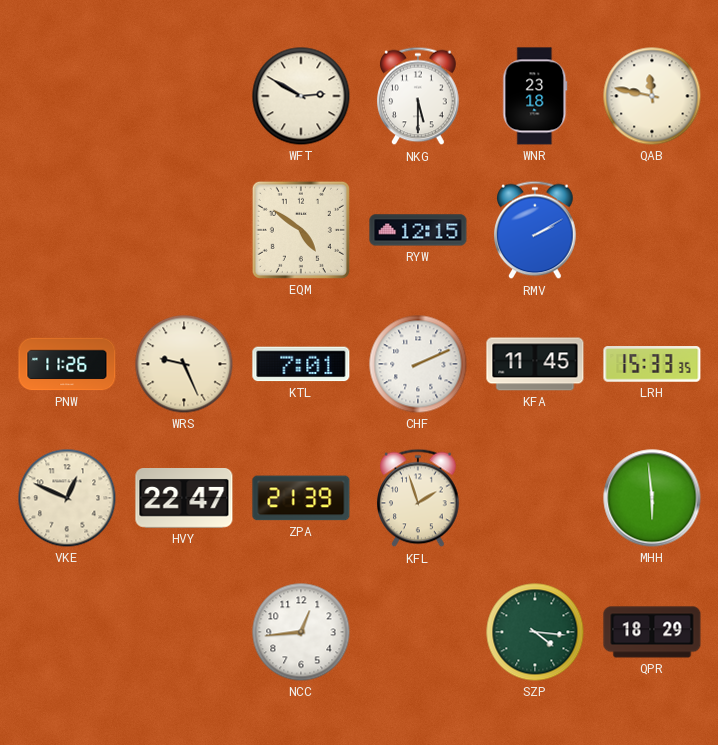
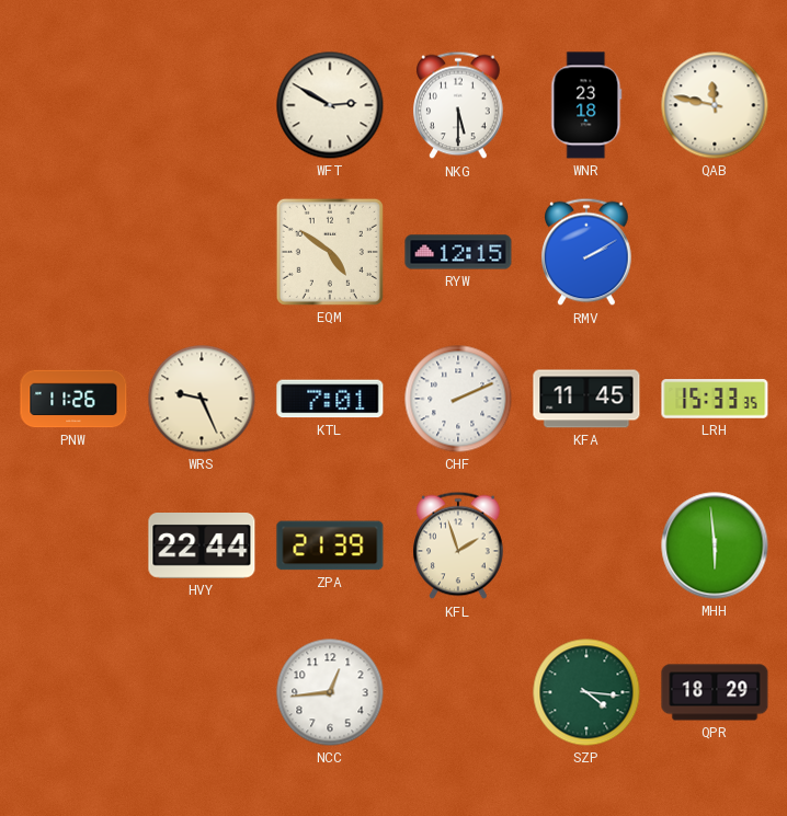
VKE: 12:49 -> none
HVY: 22:47 -> 22:44
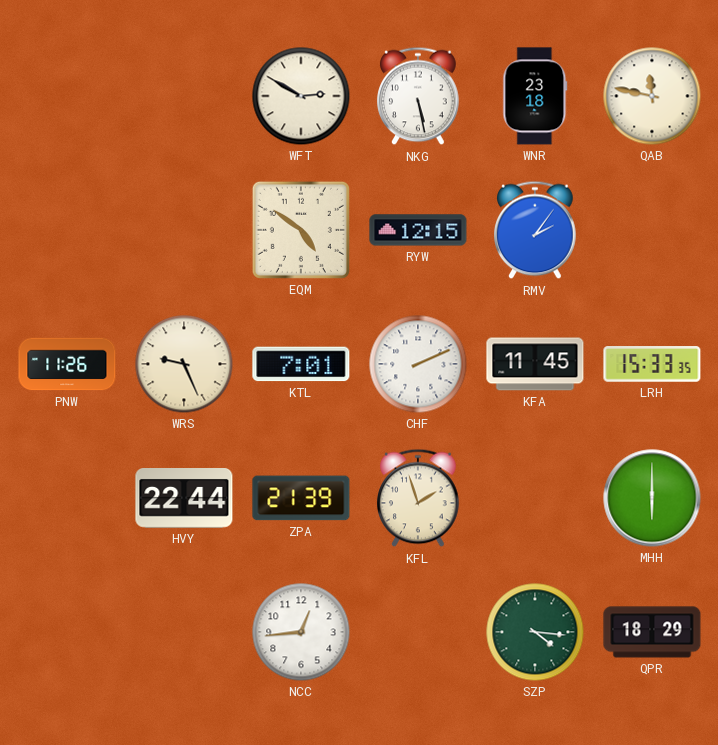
NKG: 5:30 -> 5:28
RMV: 2:10 -> 2:06
MHH: 5:59 -> 6:00
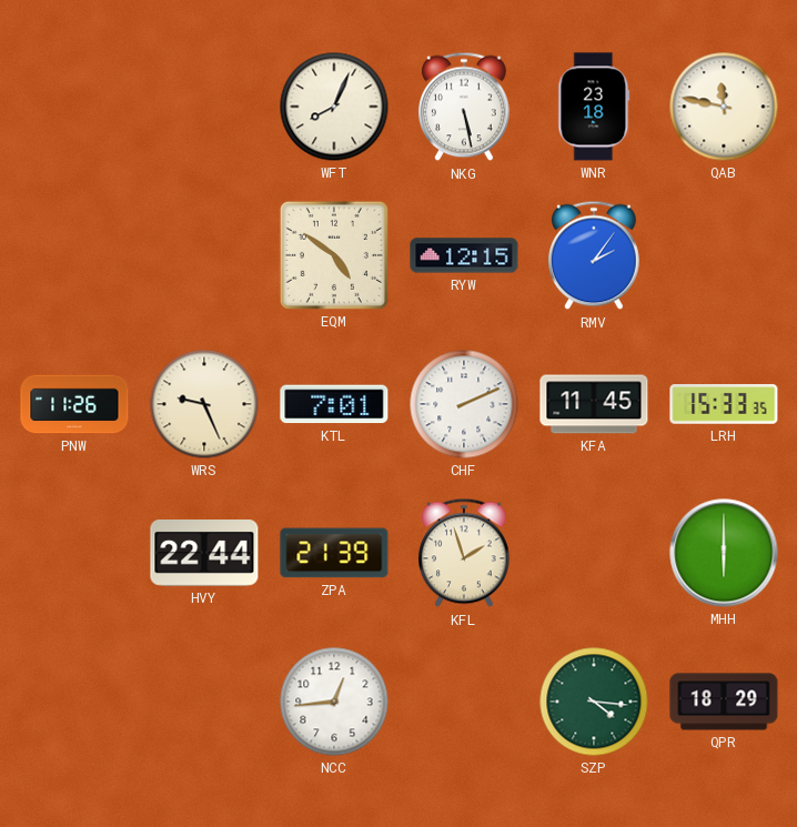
WFT: 2:50 -> 8:04
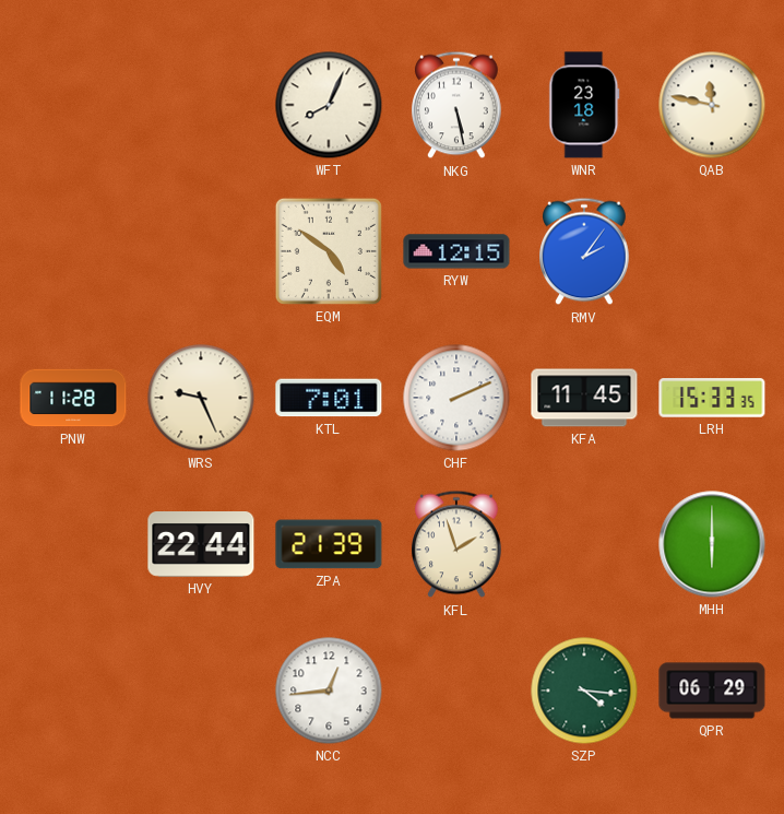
PNW: 11:26 -> 11:28
QPR: 18:29 -> 06:29
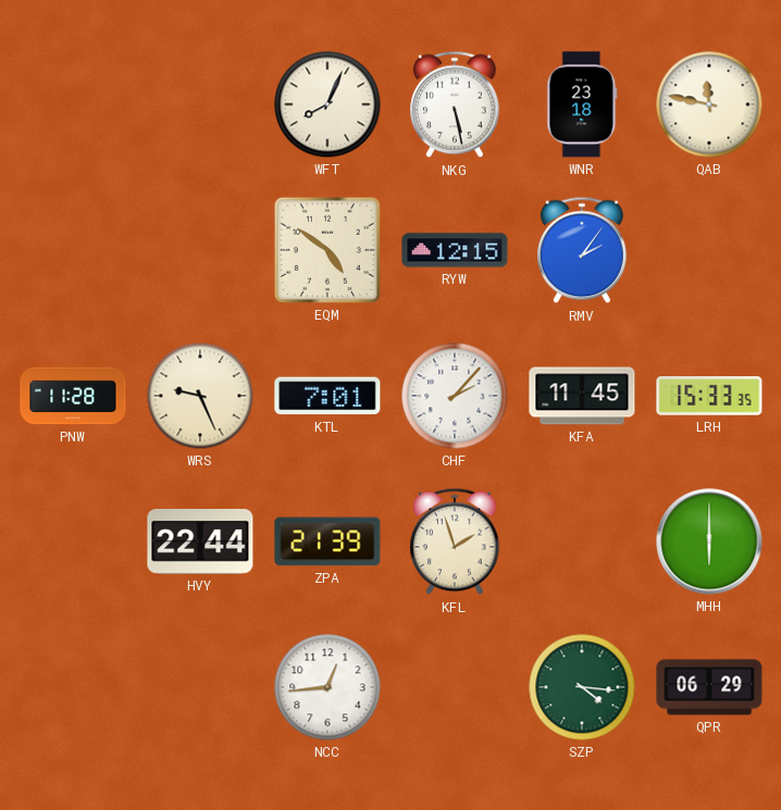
CHF: 2:11 -> 2:07
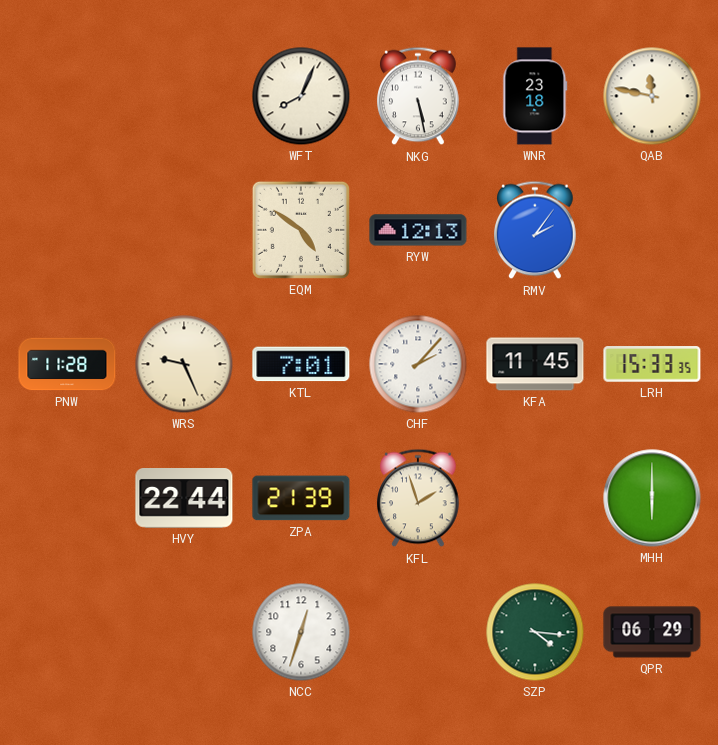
RYW: 12:15 -> 12:13
NCC: 12:44 -> 12:33
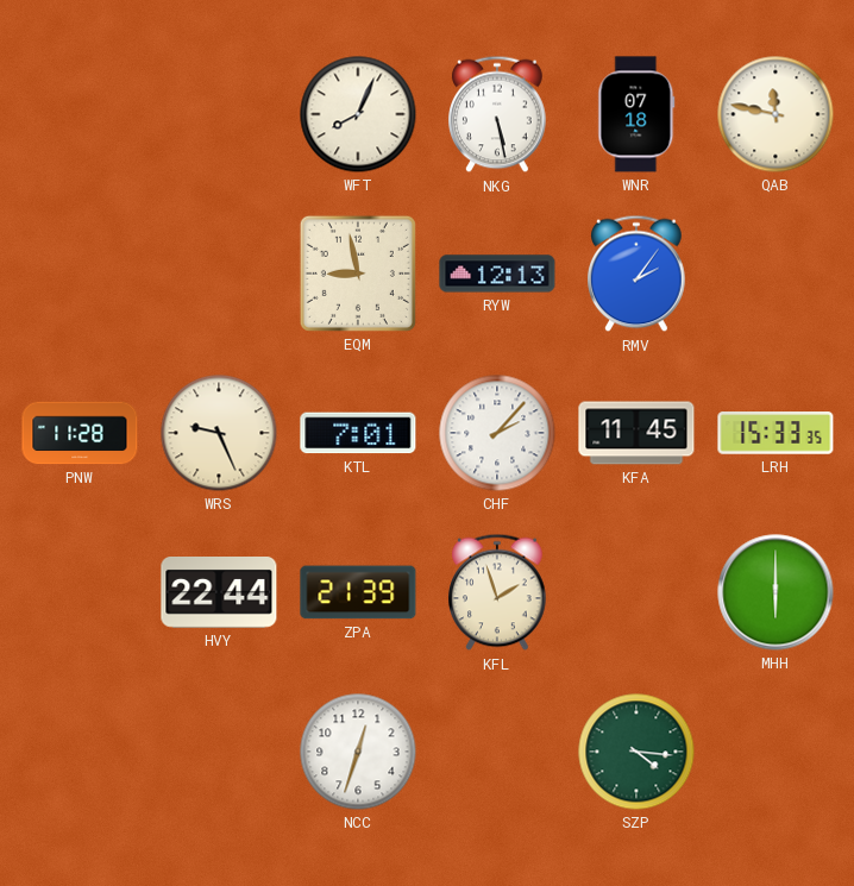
WNR: 23:18 -> 07:18
EQM: 4:51 -> 8:58
QPR: 06:29 -> none
